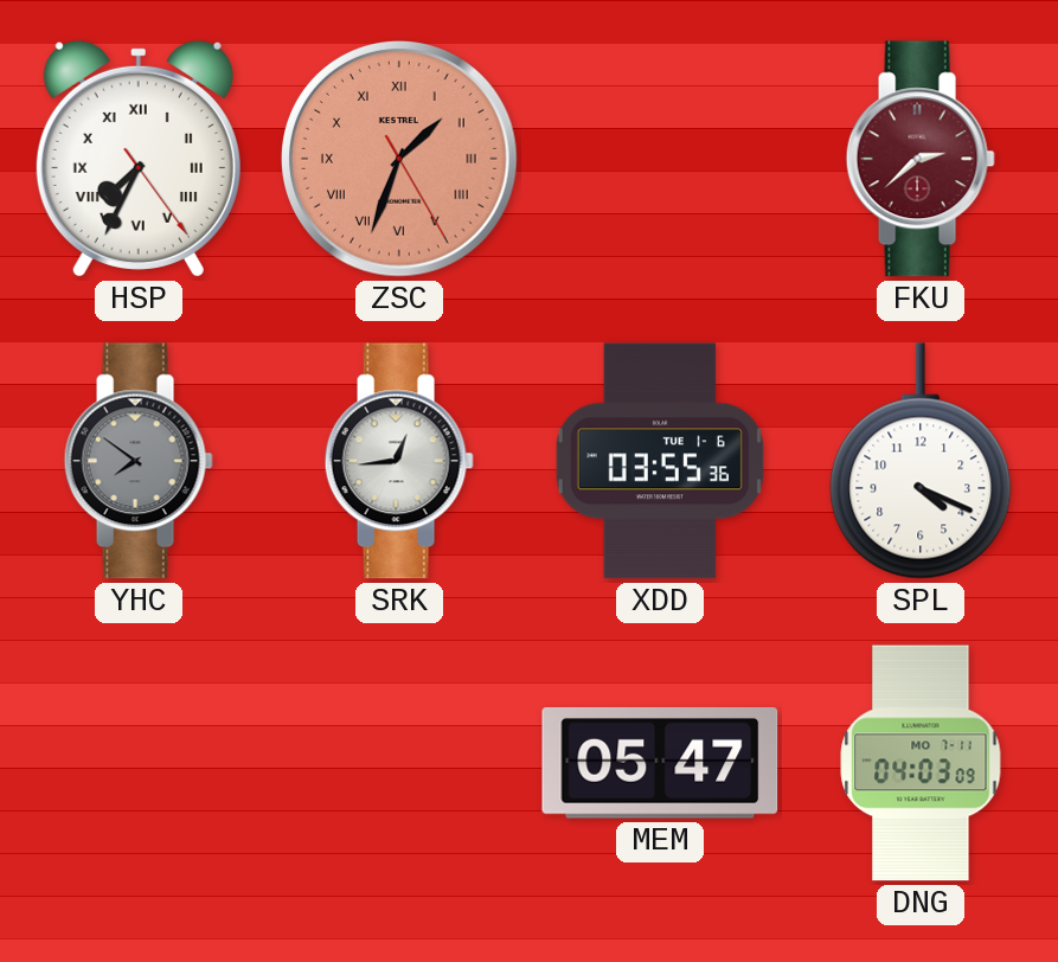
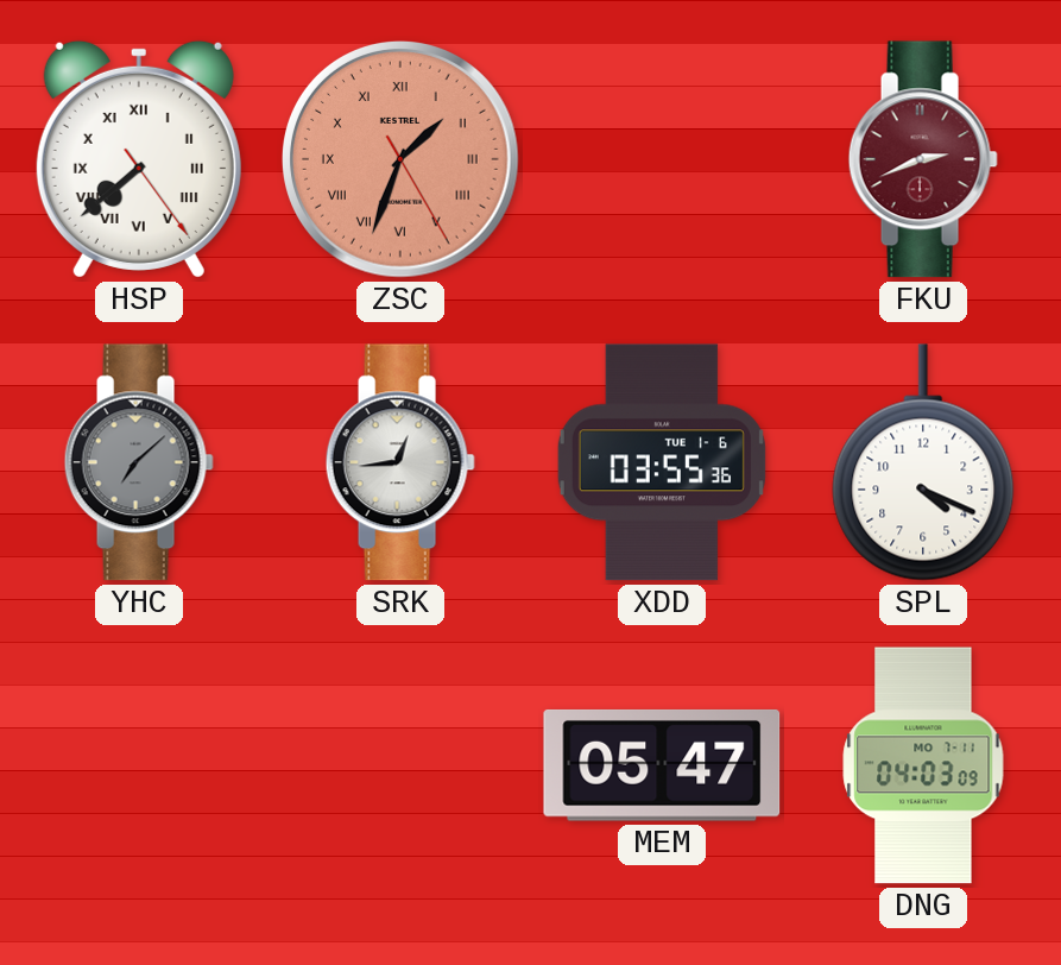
HSP: 7:34 -> 7:38
FKU: 2:38 -> 2:41
YHC: 7:51 -> 7:08
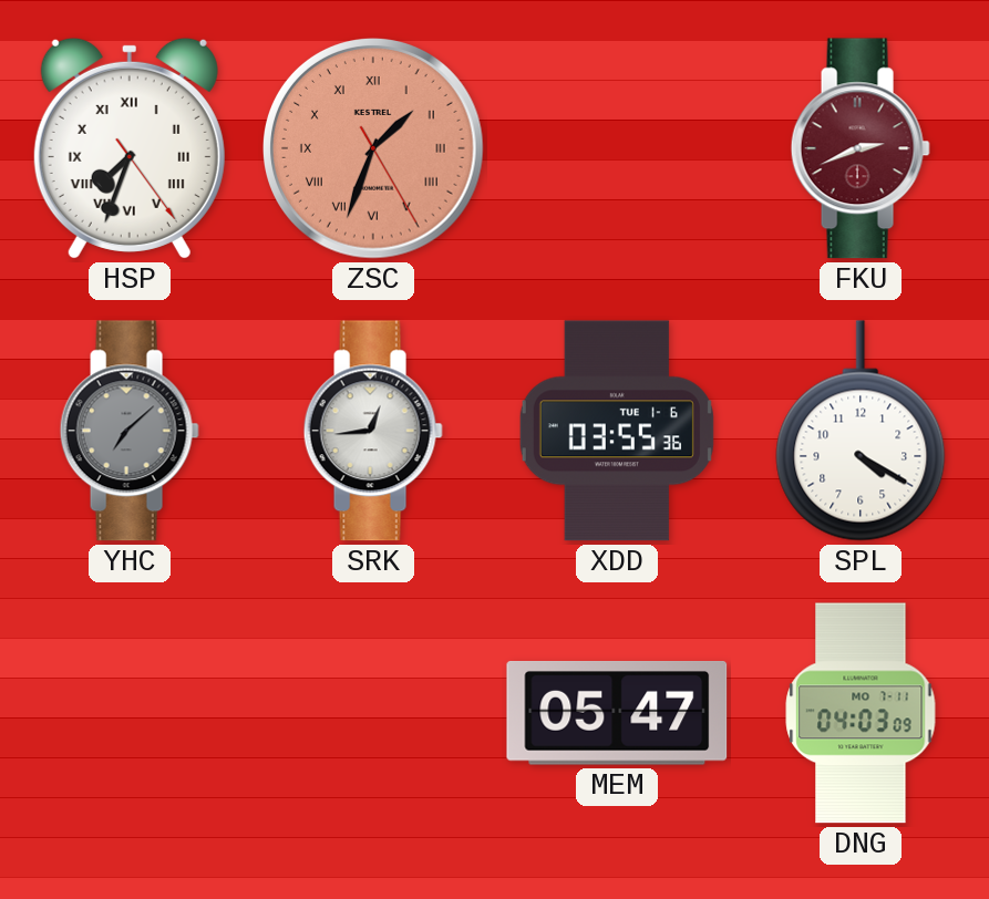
HSP: 7:38 -> 7:33
SPL: 4:19 -> 4:20
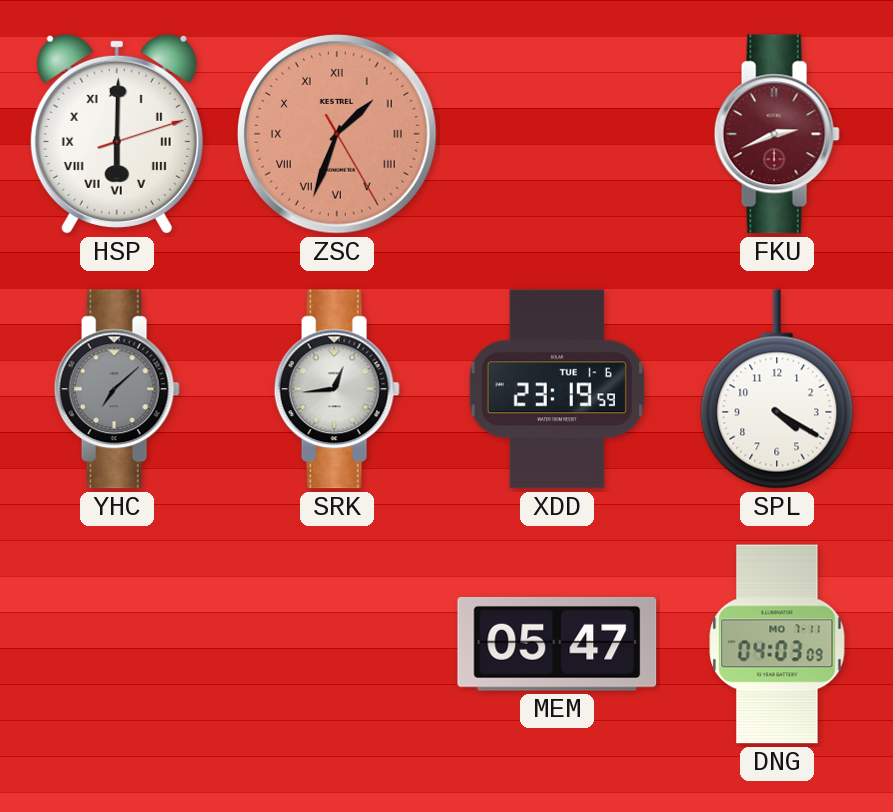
HSP: 7:33 -> 6:00
XDD: 03:55 -> 23:19
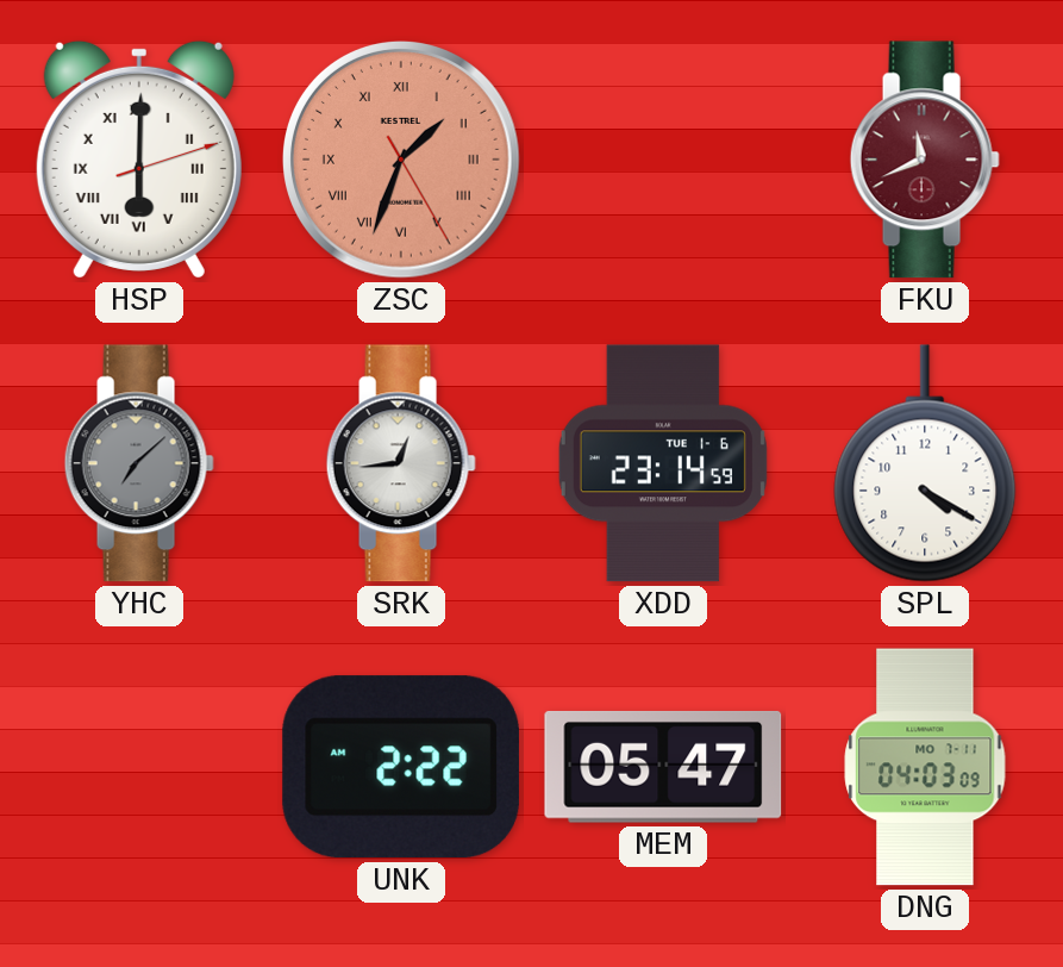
FKU: 2:41 -> 11:41
XDD: 23:19 -> 23:14
UNK: none -> 2:22
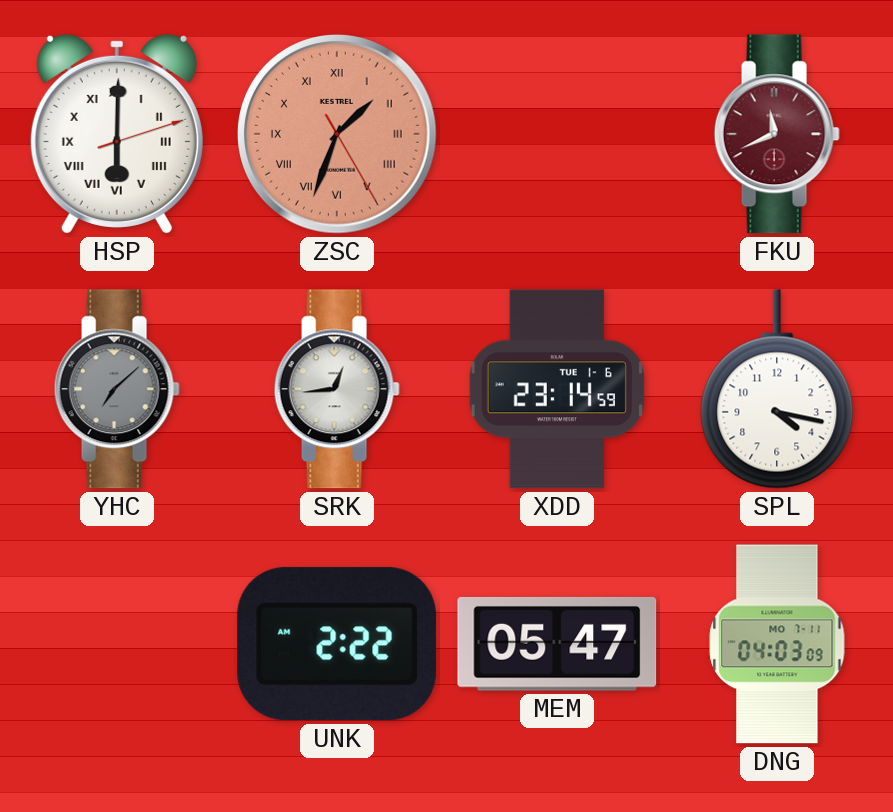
SPL: 4:20 -> 4:17
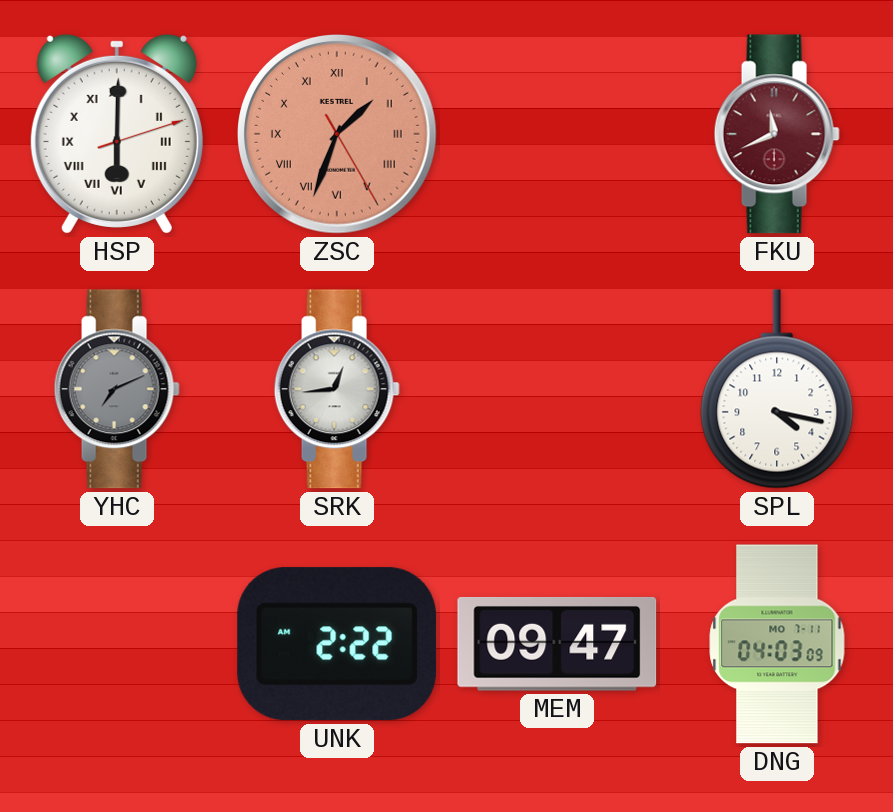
YHC: 7:08 -> 7:11
XDD: 23:14 -> none
MEM: 05:47 -> 09:47
